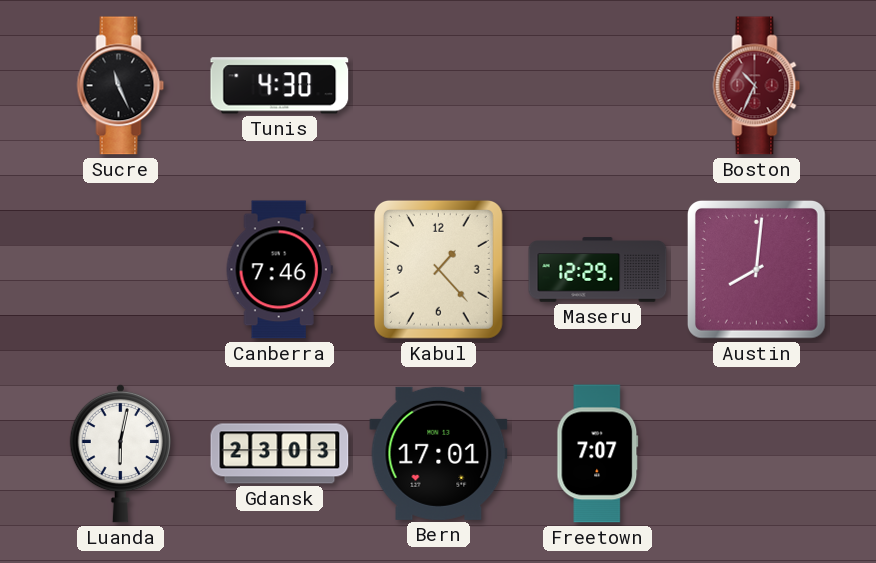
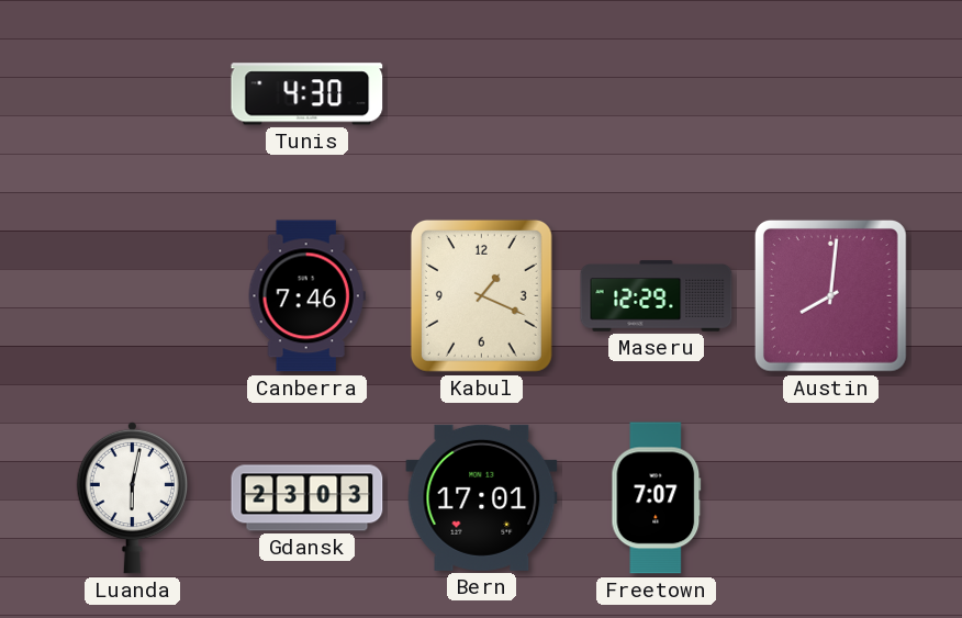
Sucre: 11:26 -> none
Boston: 10:34 -> none
Kabul: 1:23 -> 1:19
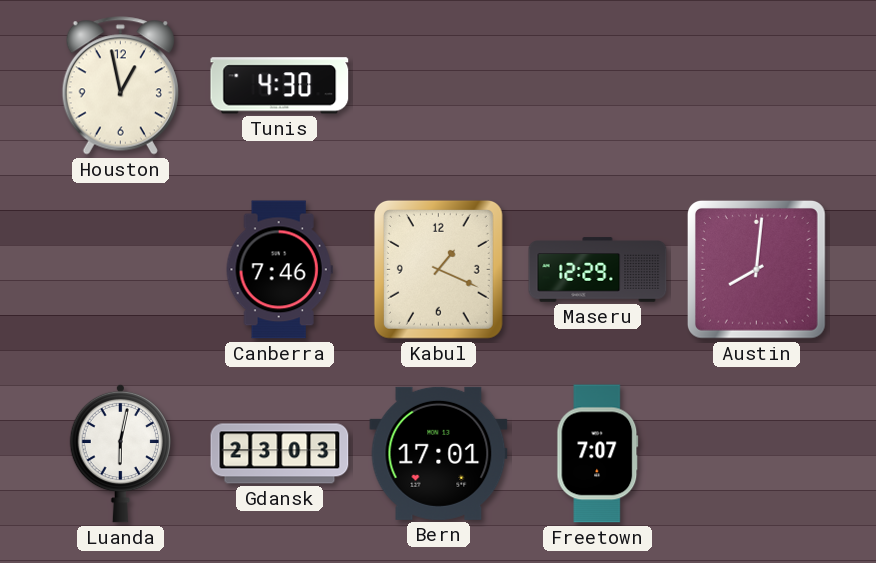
Houston: none -> 12:58
